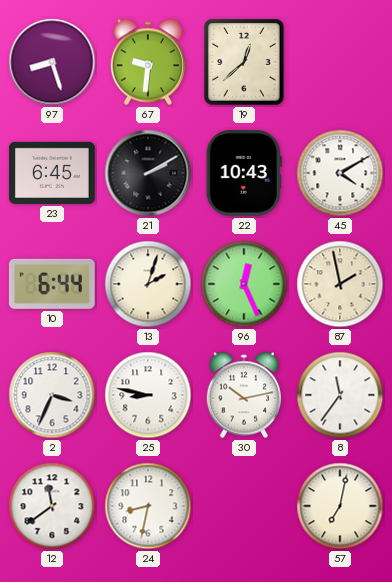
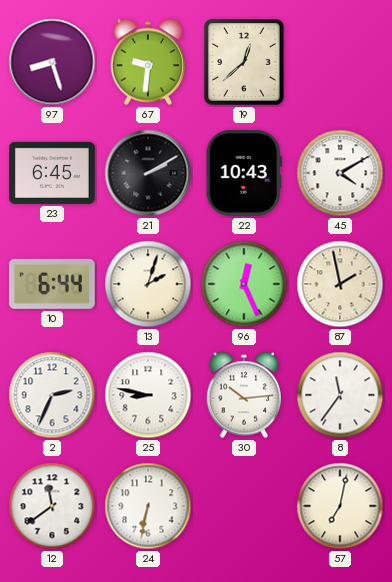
2: 3:34 -> 2:34
30: 10:13 -> 10:14
24: 8:32 -> 6:32
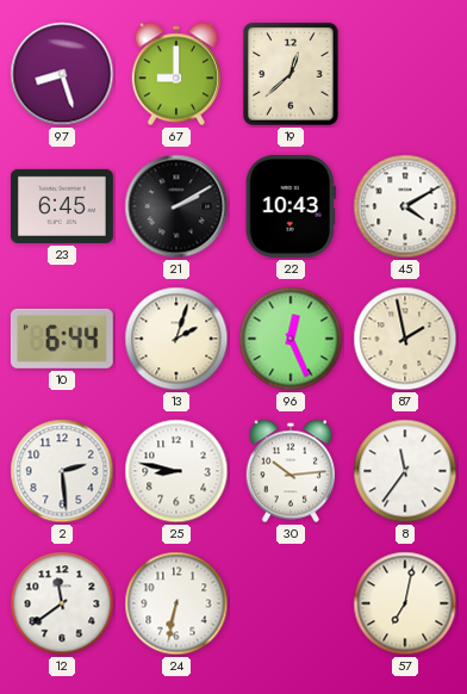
67: 9:31 -> 9:00
2: 2:34 -> 2:29
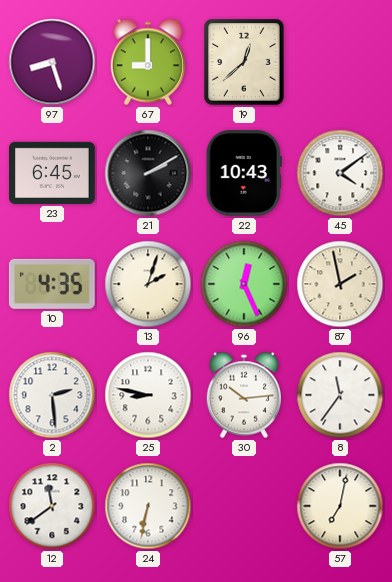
45: 4:10 -> 4:09
10: 6:44 -> 4:35
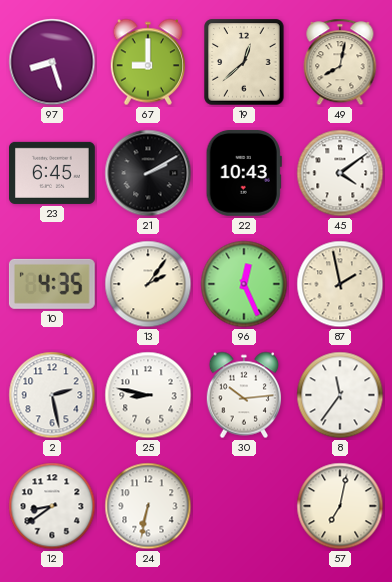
49: none -> 8:02
13: 2:03 -> 2:06
2: 2:29 -> 2:28
12: 11:39 -> 8:39
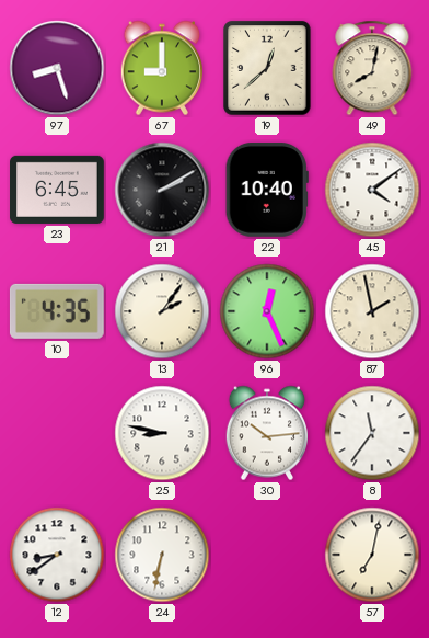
22: 10:43 -> 10:40
2: 2:28 -> none
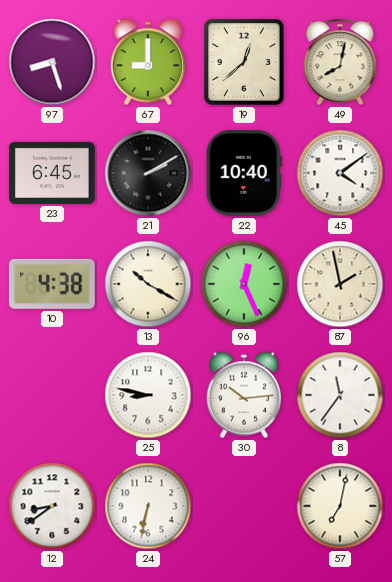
10: 4:35 -> 4:38
13: 2:06 -> 10:20
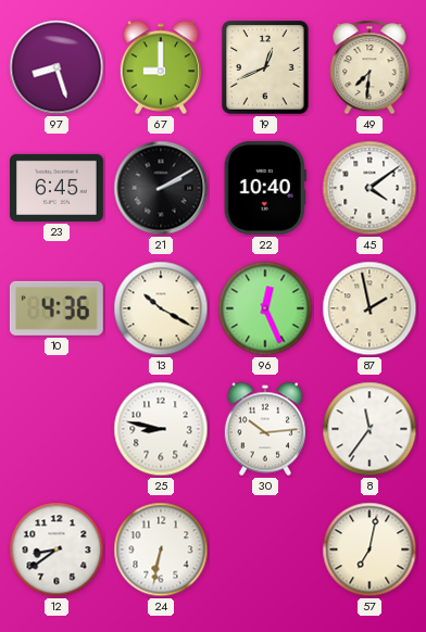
19: 12:38 -> 12:41
49: 8:02 -> 7:31
10: 4:38 -> 4:36
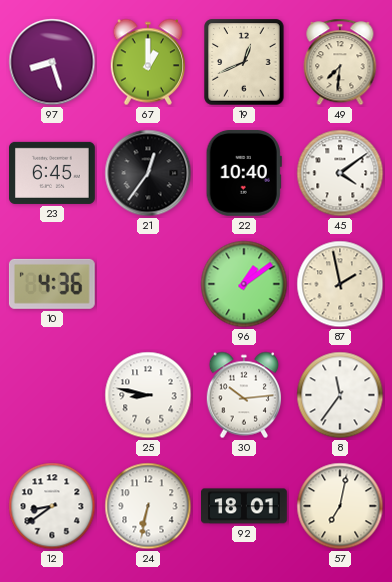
67: 9:00 -> 1:00
21: 2:10 -> 12:36
13: 10:20 -> none
96: 12:26 -> 1:09
92: none -> 18:01
